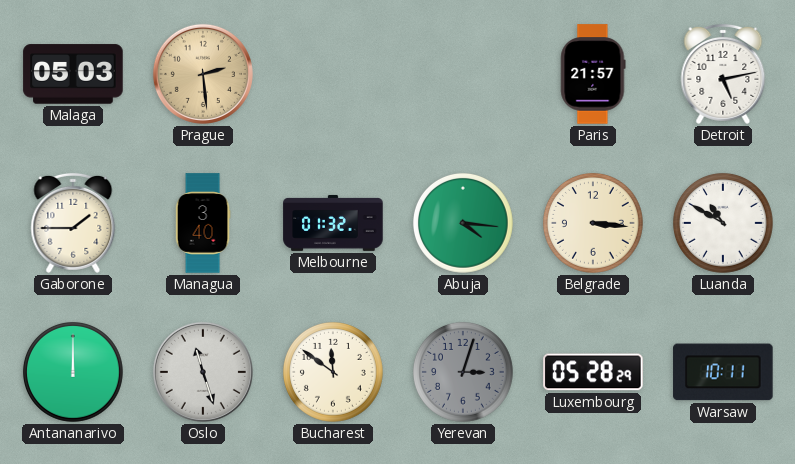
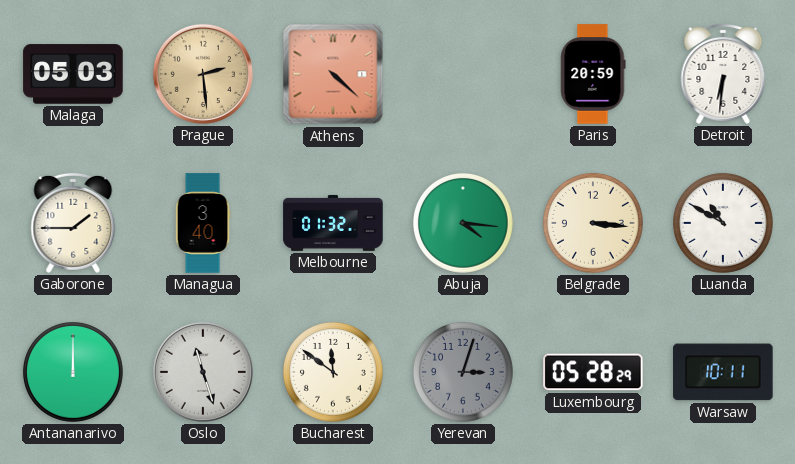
Athens: none -> 4:22
Paris: 21:57 -> 20:59
Detroit: 5:13 -> 6:31
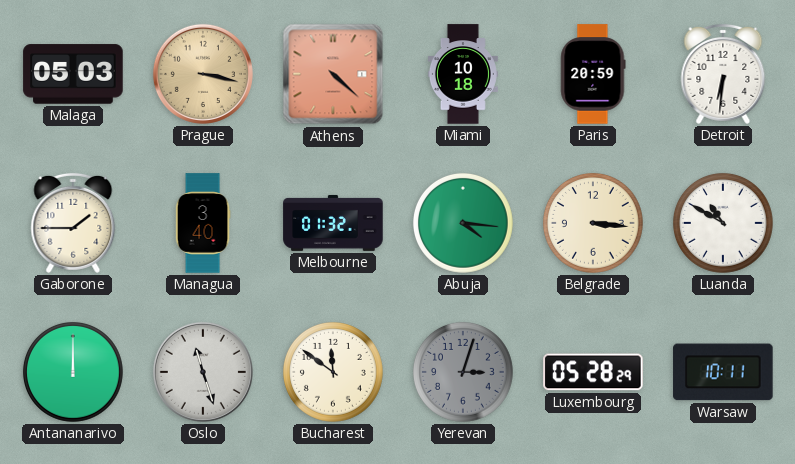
Prague: 2:29 -> 3:17
Miami: none -> 10:18
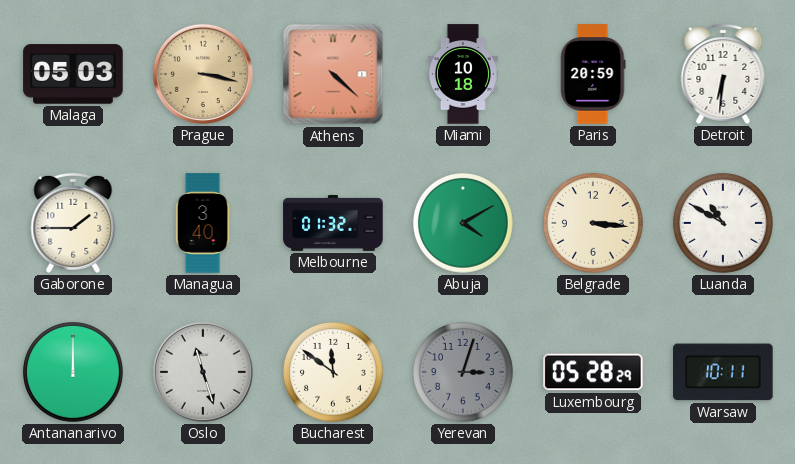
Abuja: 4:16 -> 4:10
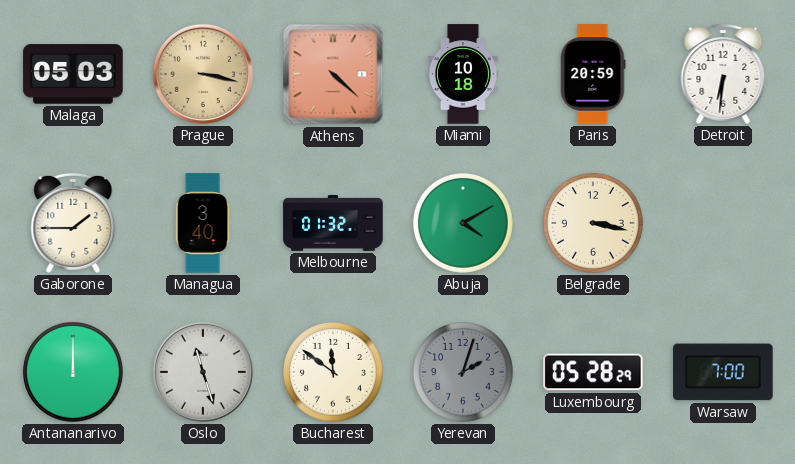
Belgrade: 3:16 -> 3:17
Luanda: 10:50 -> none
Yerevan: 3:03 -> 2:03
Warsaw: 10:11 -> 7:00
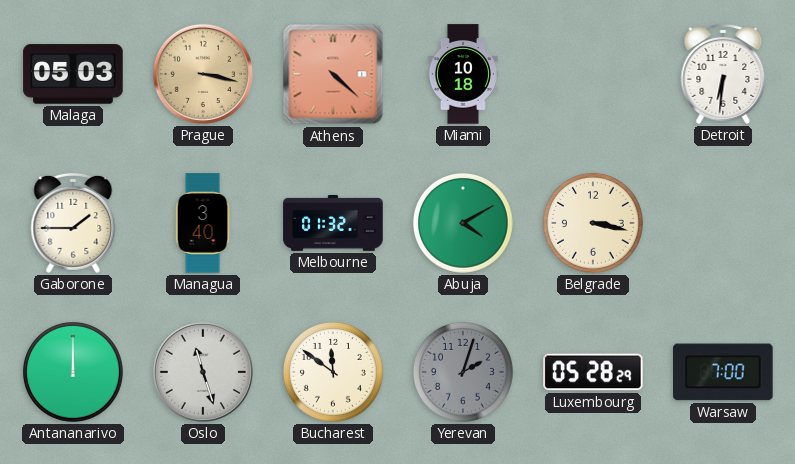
Paris: 20:59 -> none
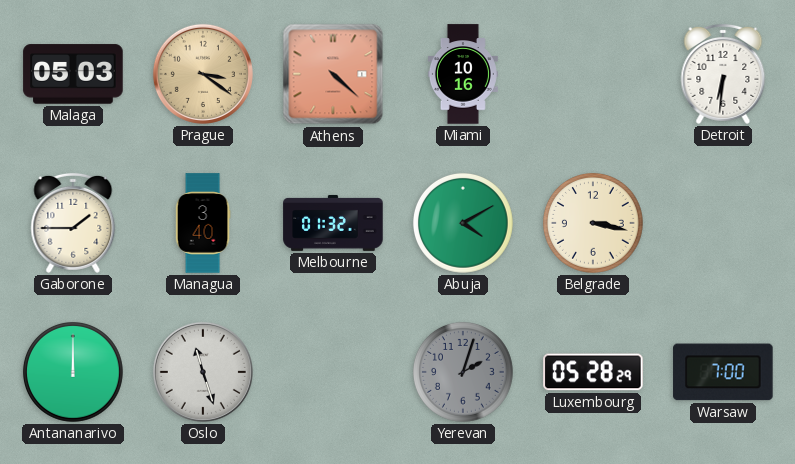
Prague: 3:17 -> 3:21
Miami: 10:18 -> 10:16
Bucharest: 11:51 -> none
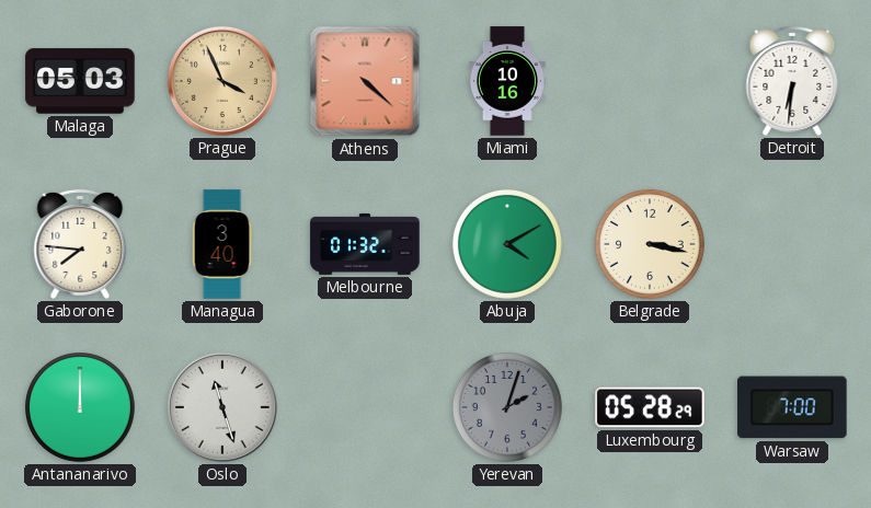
Prague: 3:21 -> 3:56
Gaborone: 1:45 -> 7:46
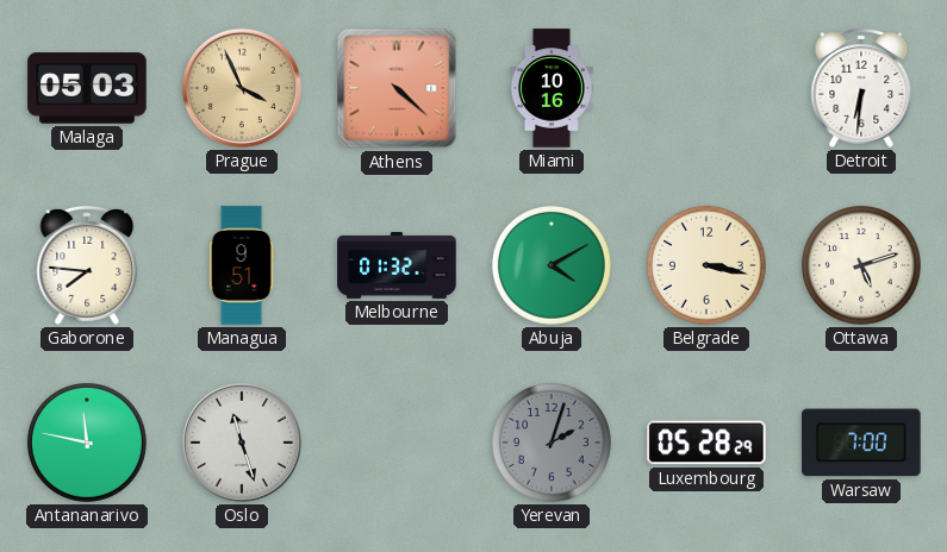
Managua: 3:40 -> 9:51
Ottawa: none -> 5:12
Antananarivo: 12:00 -> 11:47
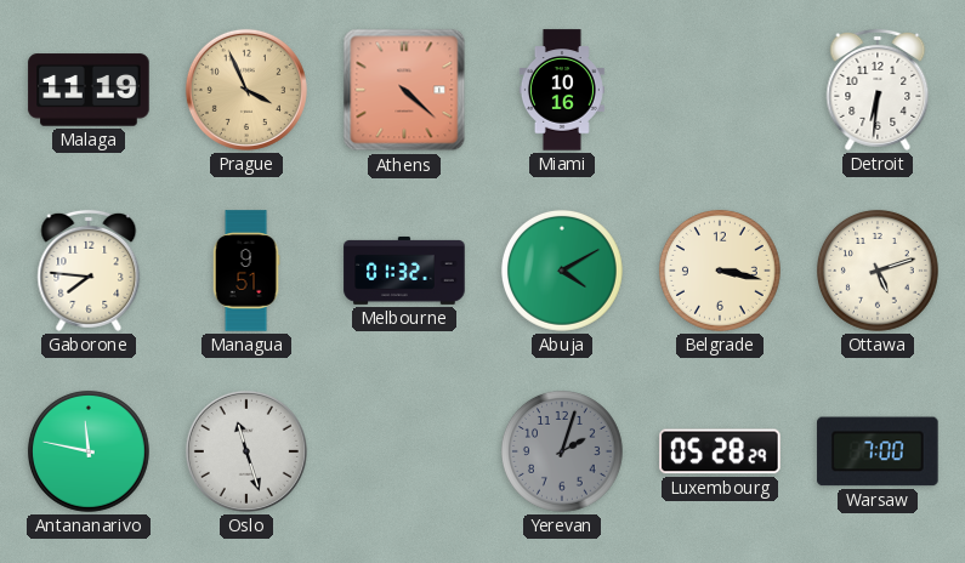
Malaga: 05:03 -> 11:19
